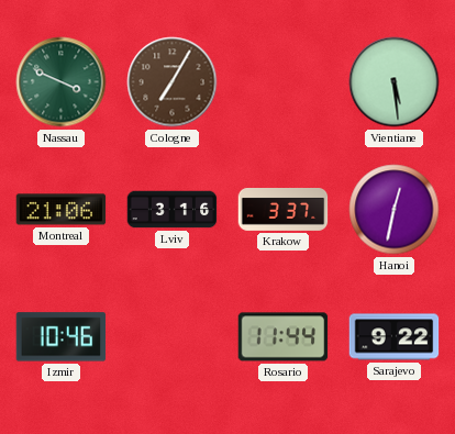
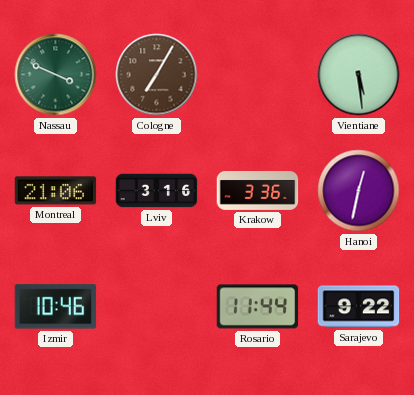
Krakow: 3:37 -> 3:36
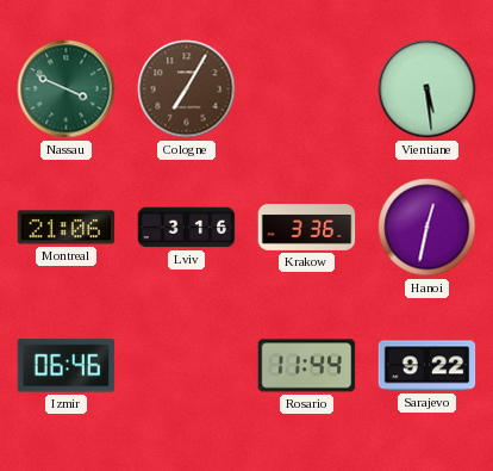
Izmir: 10:46 -> 06:46
